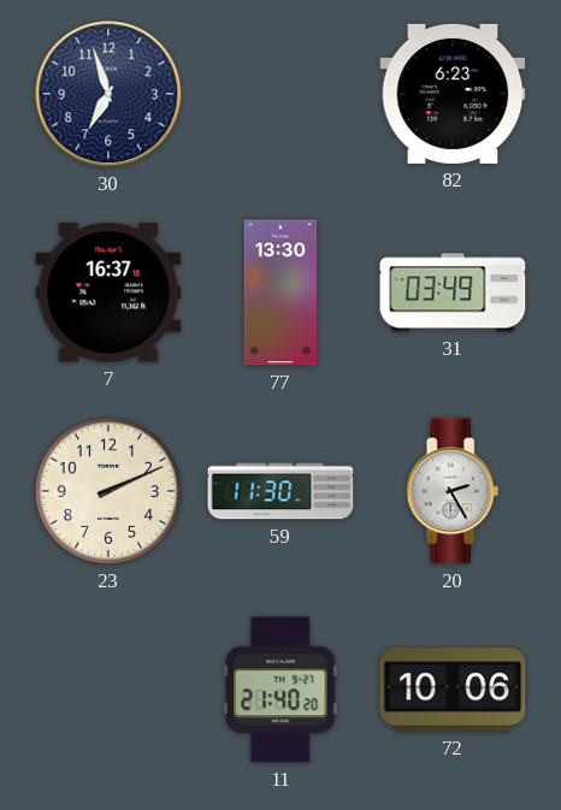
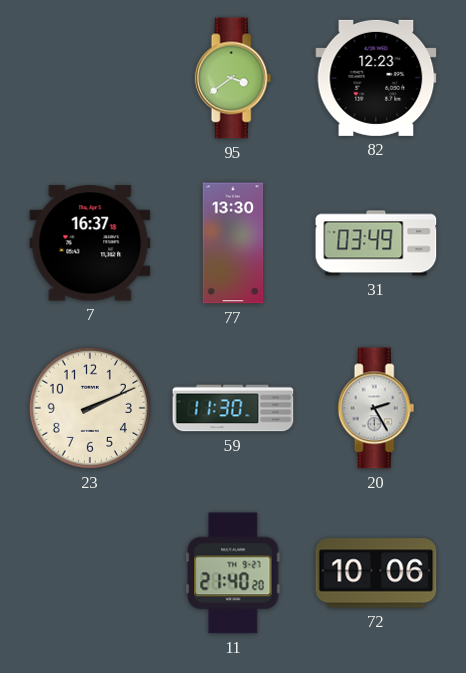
30: 6:57 -> none
95: none -> 3:39
82: 6:23 -> 12:23
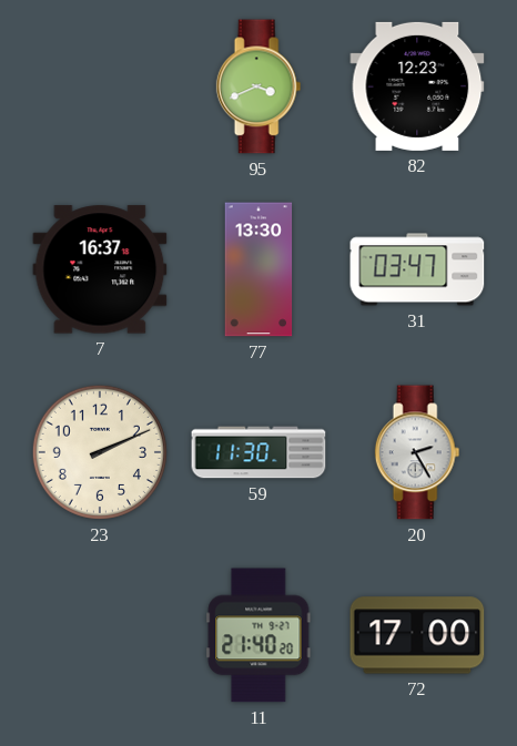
95: 3:39 -> 3:41
31: 03:49 -> 03:47
72: 10:06 -> 17:00
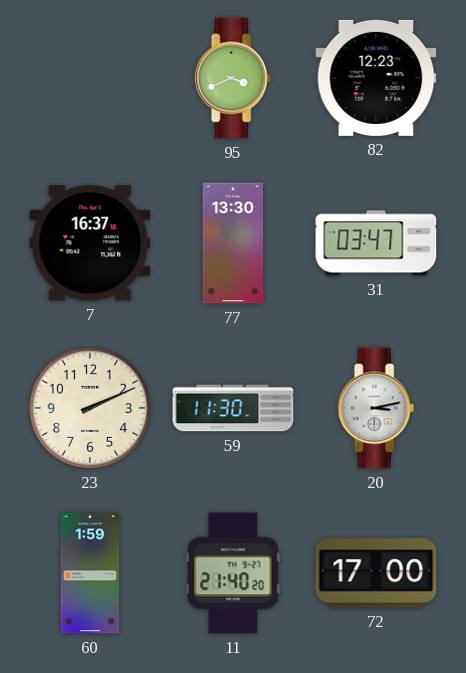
20: 2:25 -> 3:13
60: none -> 1:59
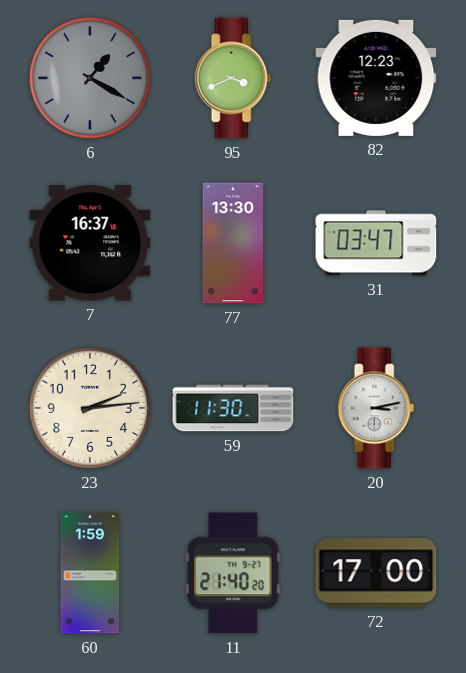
6: none -> 1:20
23: 2:11 -> 2:14
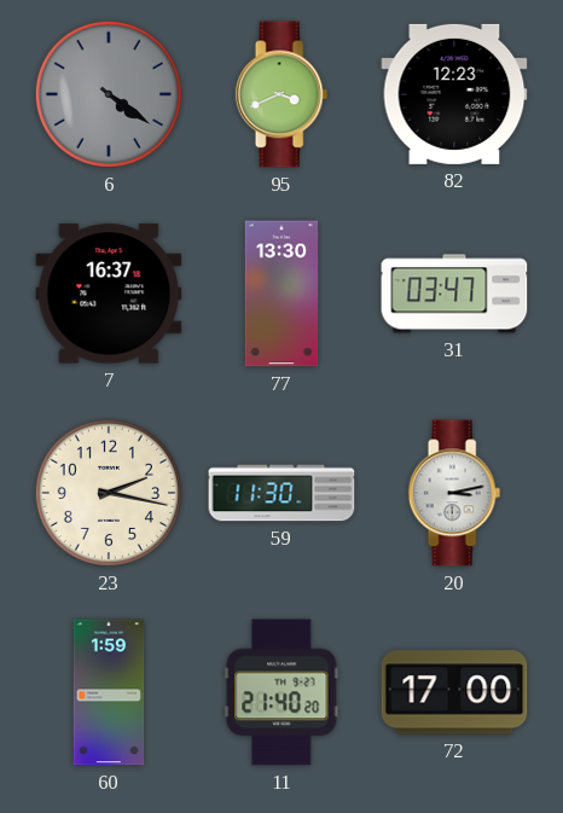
6: 1:20 -> 4:21
23: 2:14 -> 2:17
